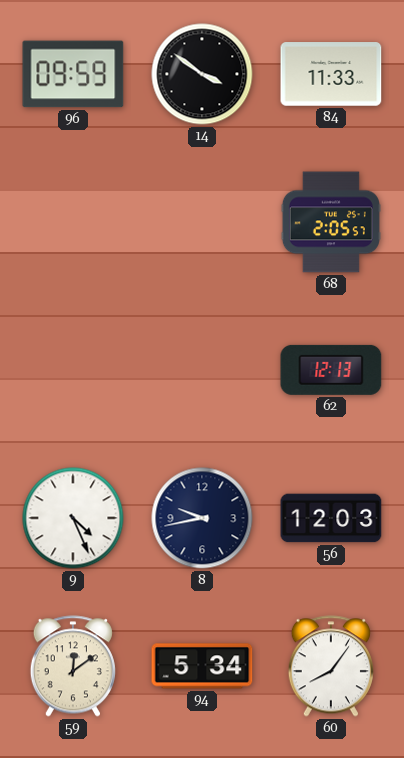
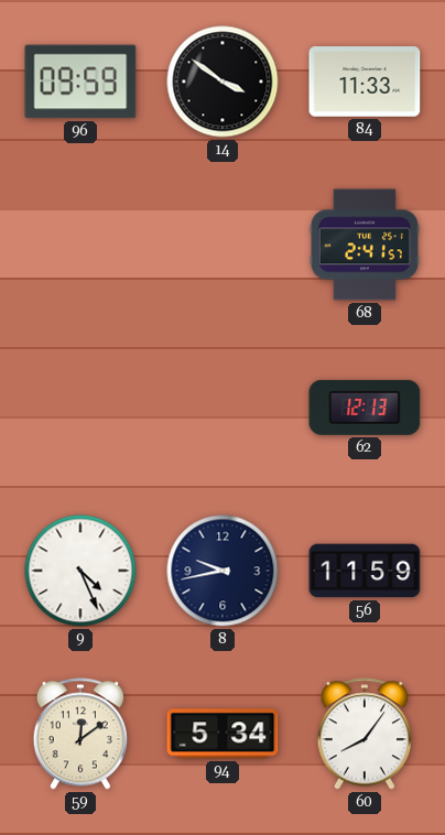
68: 2:05 -> 2:41
56: 12:03 -> 11:59
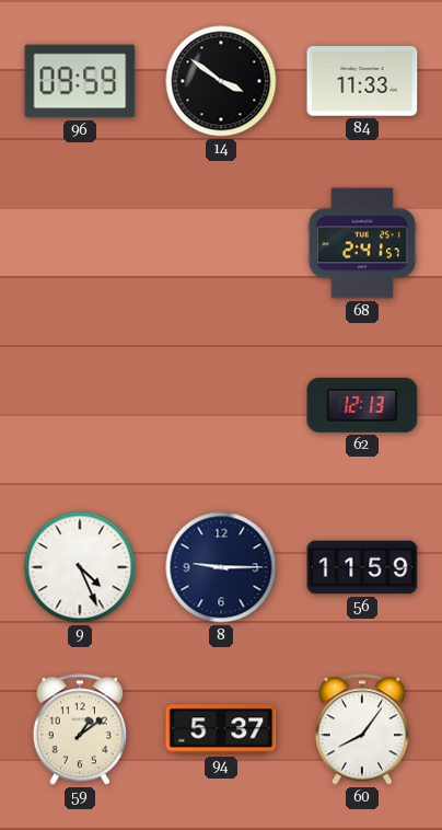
8: 9:43 -> 9:15
59: 12:09 -> 1:09
94: 5:34 -> 5:37
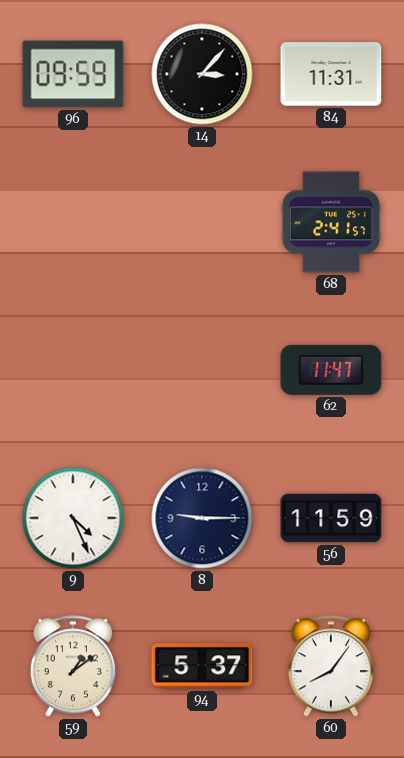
14: 3:51 -> 3:07
84: 11:33 -> 11:31
62: 12:13 -> 11:47
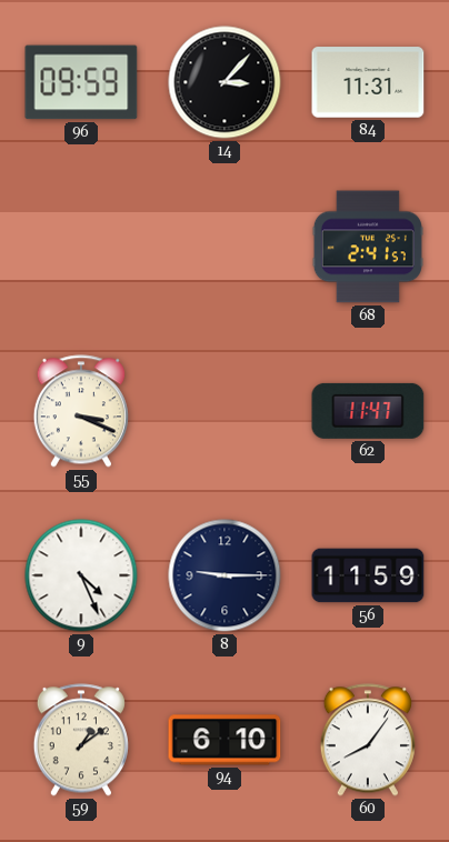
55: none -> 3:19
94: 5:37 -> 6:10
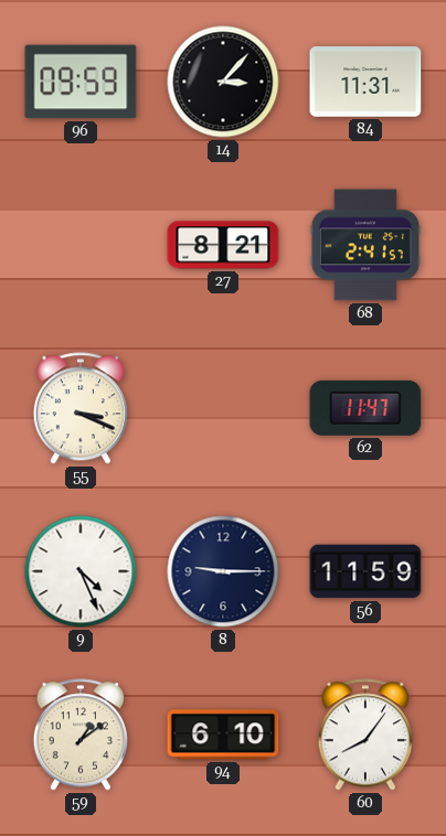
27: none -> 8:21
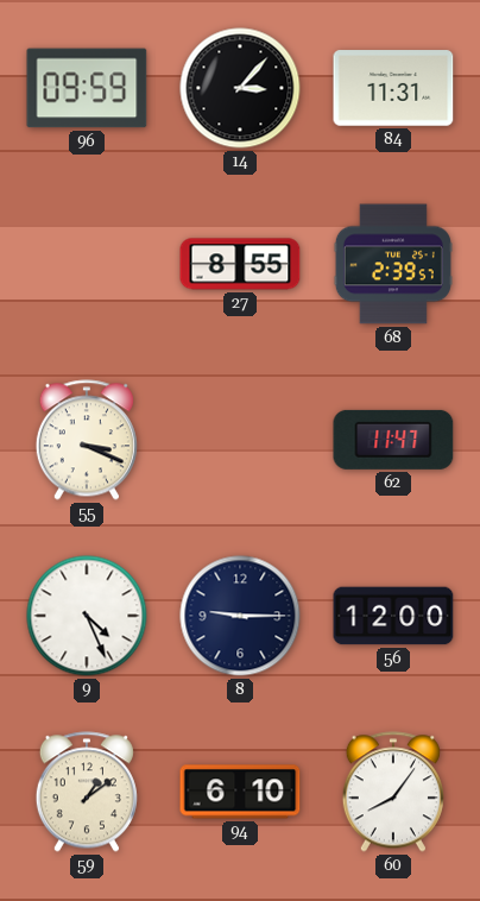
27: 8:21 -> 8:55
68: 2:41 -> 2:39
56: 11:59 -> 12:00
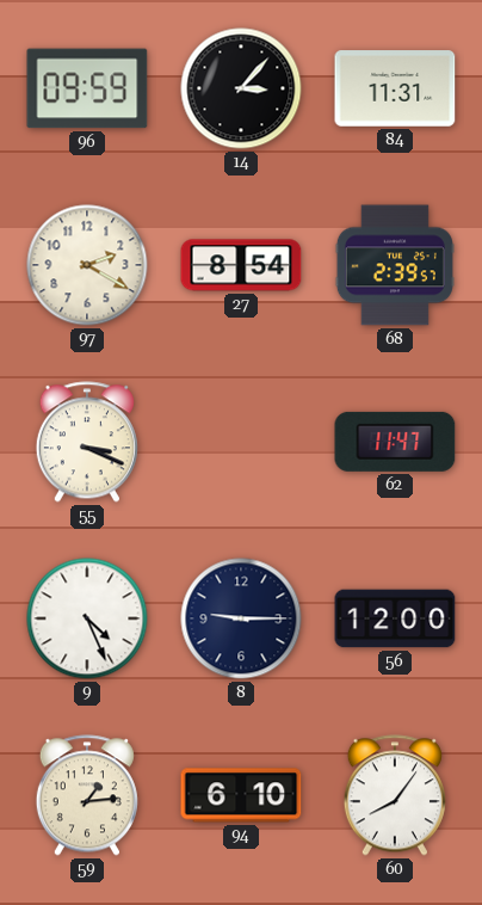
97: none -> 2:20
27: 8:55 -> 8:54
59: 1:09 -> 1:14
